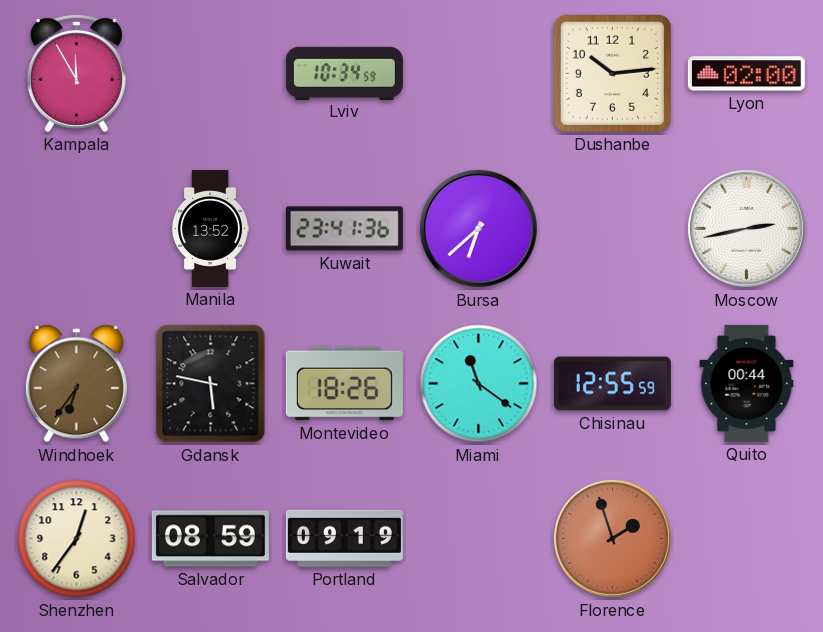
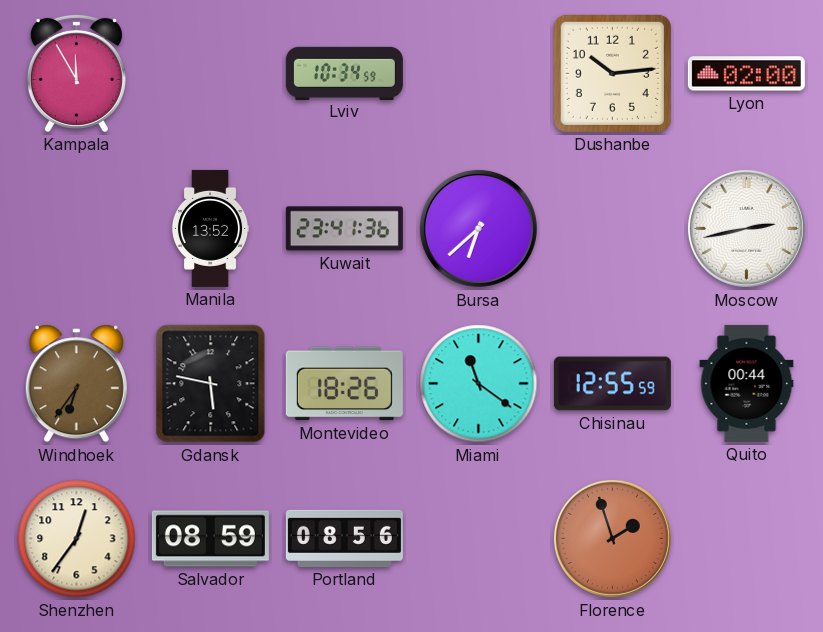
Portland: 09:19 -> 08:56
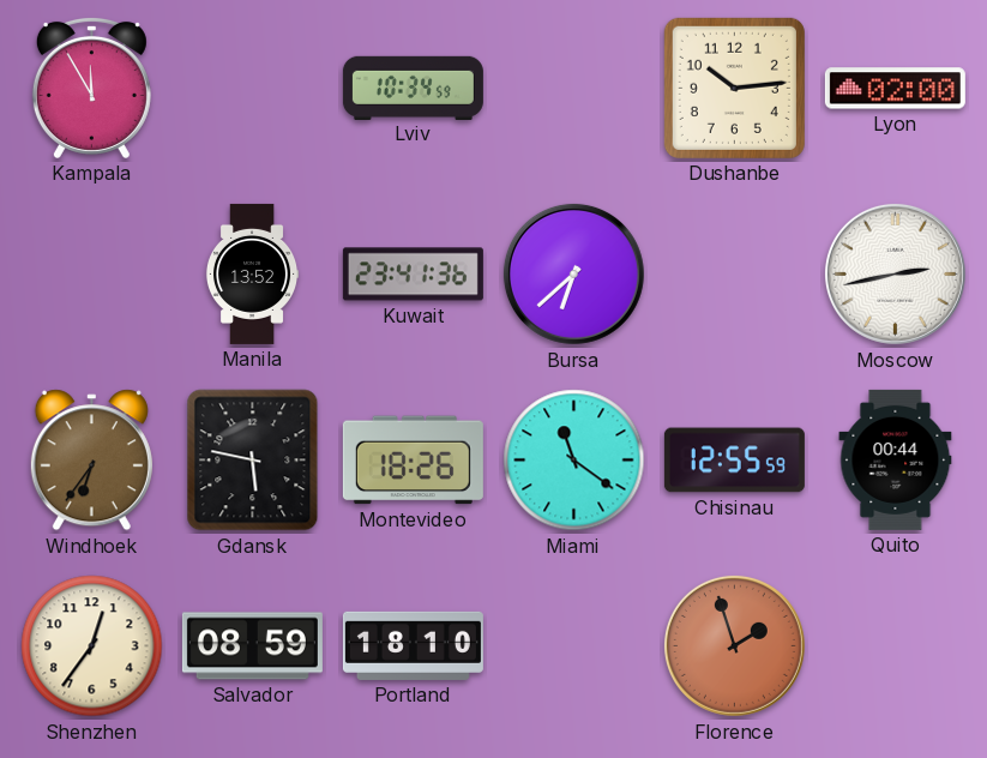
Portland: 08:56 -> 18:10
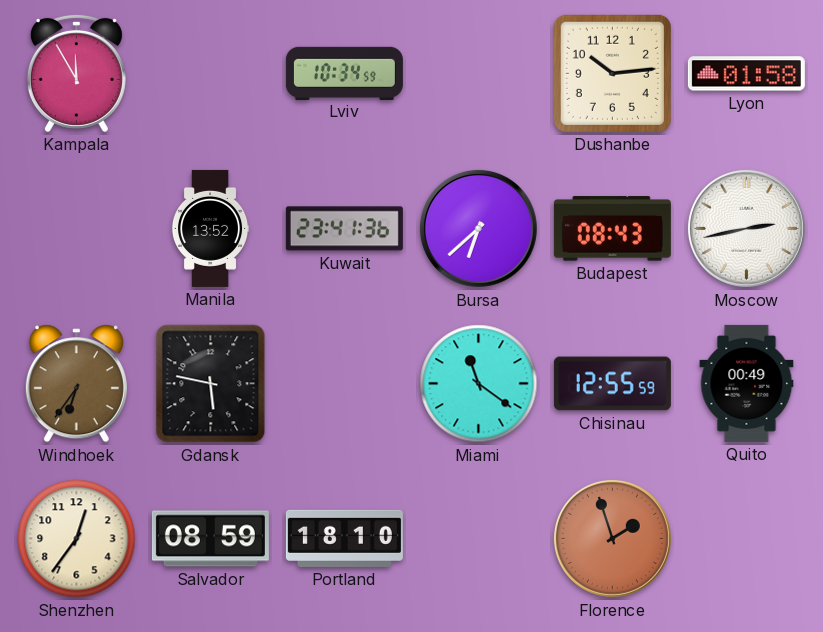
Lyon: 02:00 -> 01:58
Budapest: none -> 08:43
Montevideo: 18:26 -> none
Quito: 00:44 -> 00:49
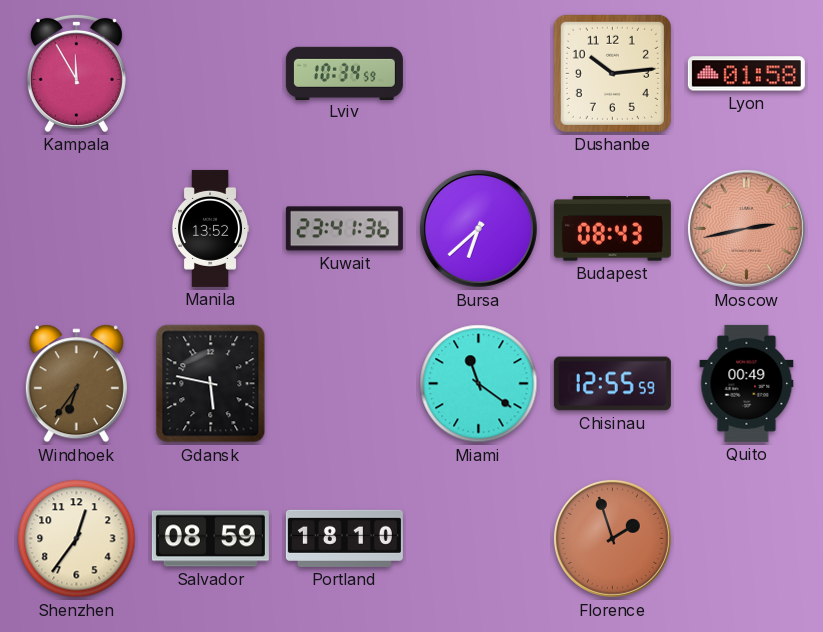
Moscow dial: white -> salmon
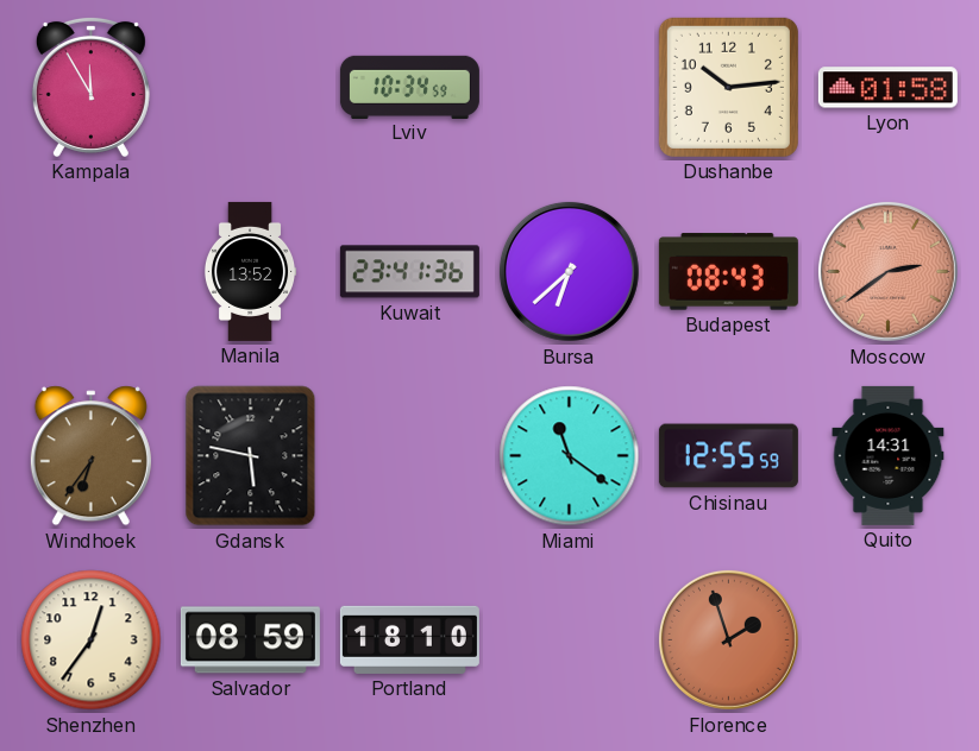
Moscow: 2:43 -> 2:39
Quito: 00:49 -> 14:31
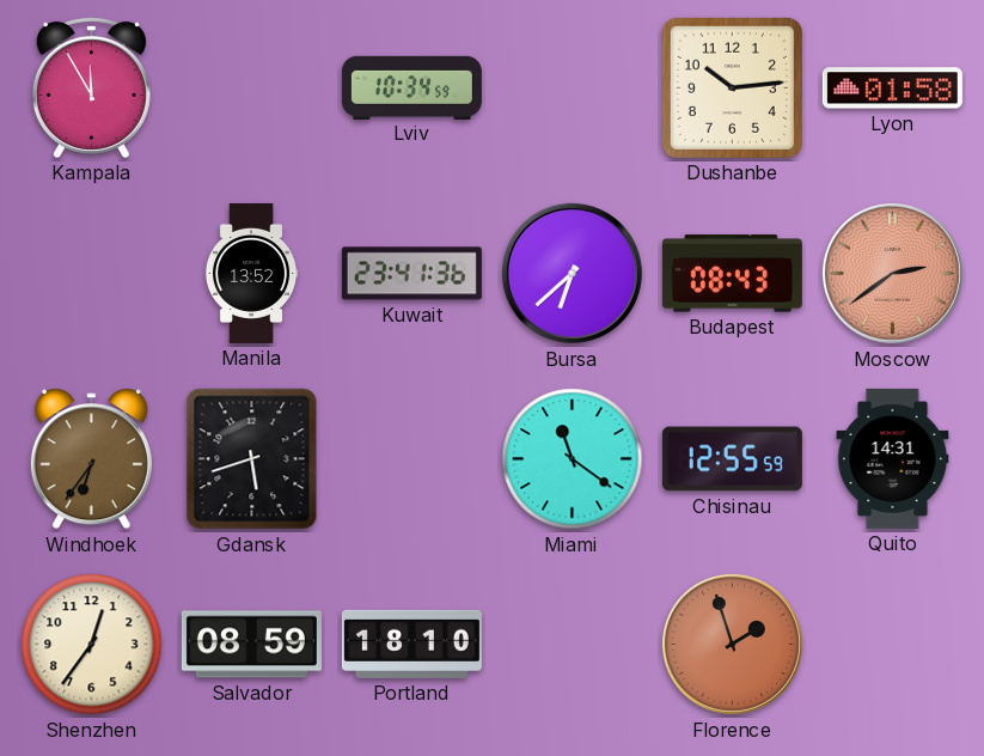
Gdansk: 5:47 -> 5:42
